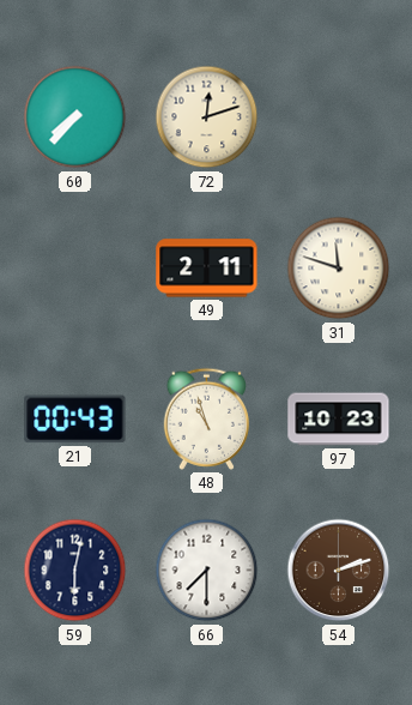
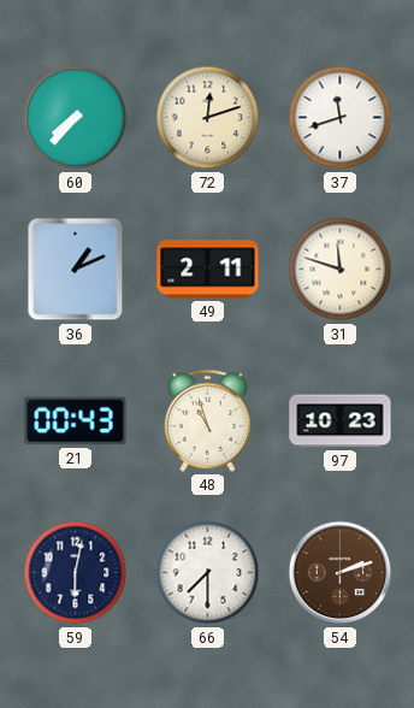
37: none -> 11:42
36: none -> 1:11
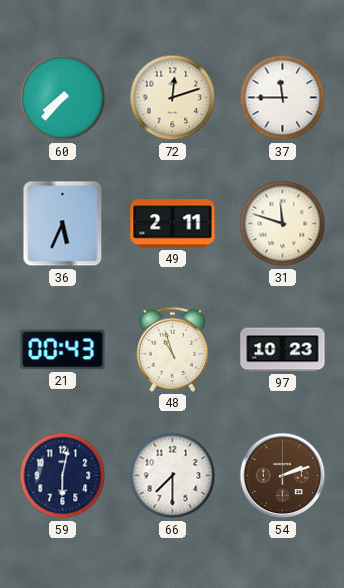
37: 11:42 -> 11:45
36: 1:11 -> 5:34
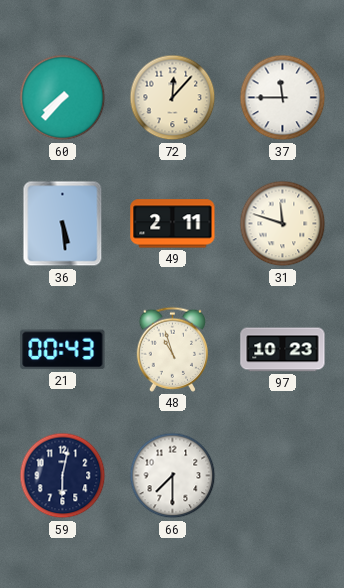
72: 12:12 -> 12:07
36: 5:34 -> 5:29
54: 2:12 -> none
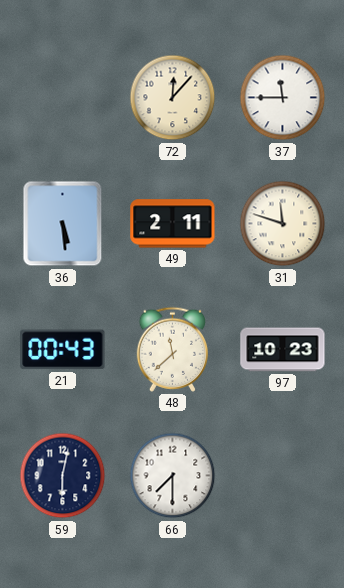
60: 7:37 -> none
48: 10:57 -> 11:38
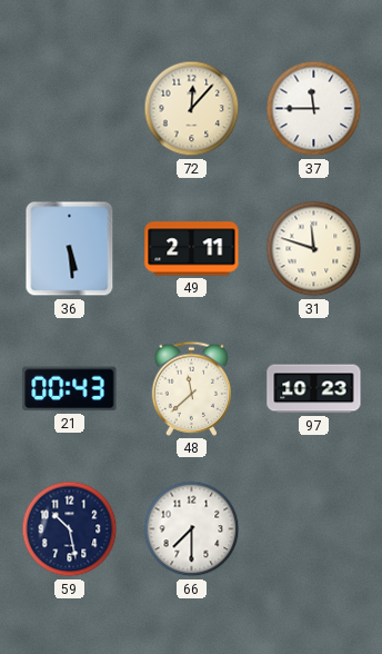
59: 6:02 -> 10:28
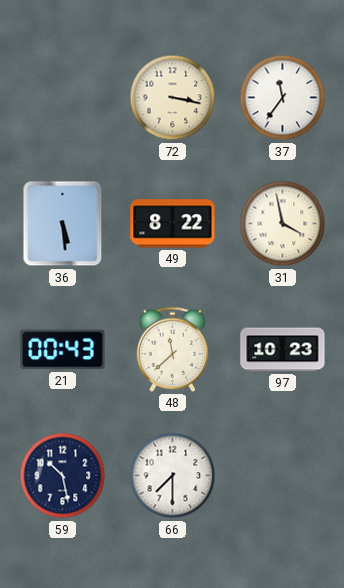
72: 12:07 -> 3:17
37: 11:45 -> 11:36
49: 2:11 -> 8:22
31: 11:48 -> 3:58
